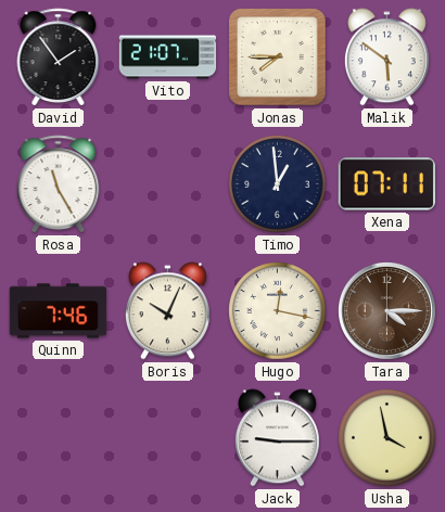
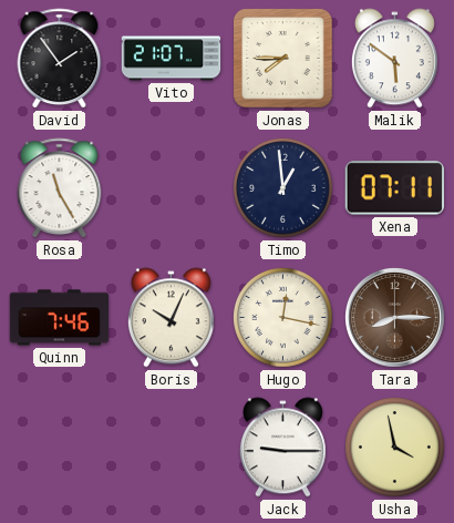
Tara: 4:15 -> 8:15
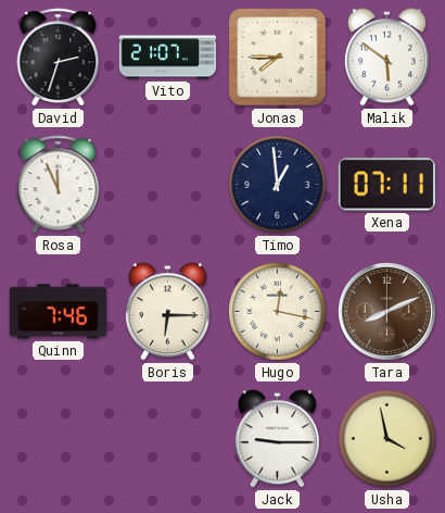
David: 1:54 -> 2:33
Rosa: 11:25 -> 11:56
Boris: 10:04 -> 6:15
Tara: 8:15 -> 8:11
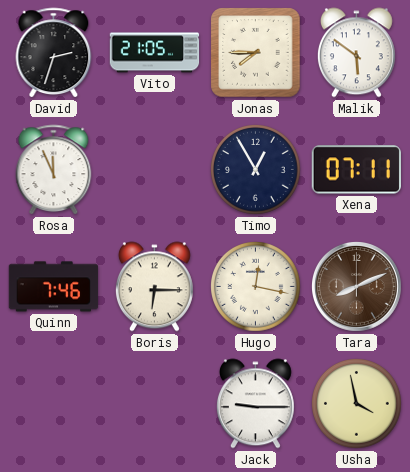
Vito: 21:07 -> 21:05
Timo: 12:59 -> 12:55
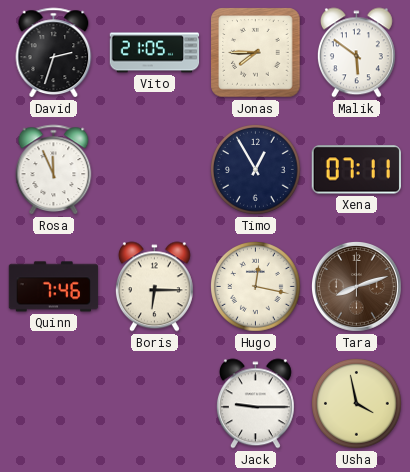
Tara: 8:11 -> 8:12
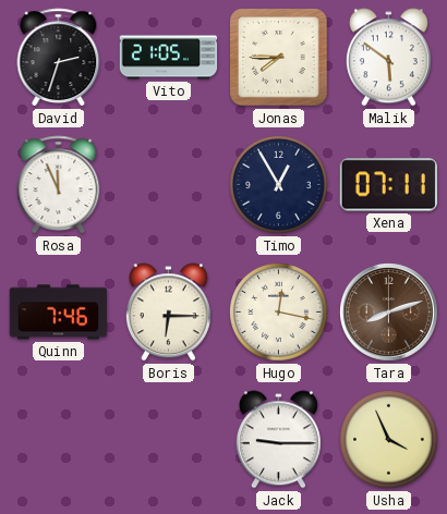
Usha: 3:58 -> 3:56
